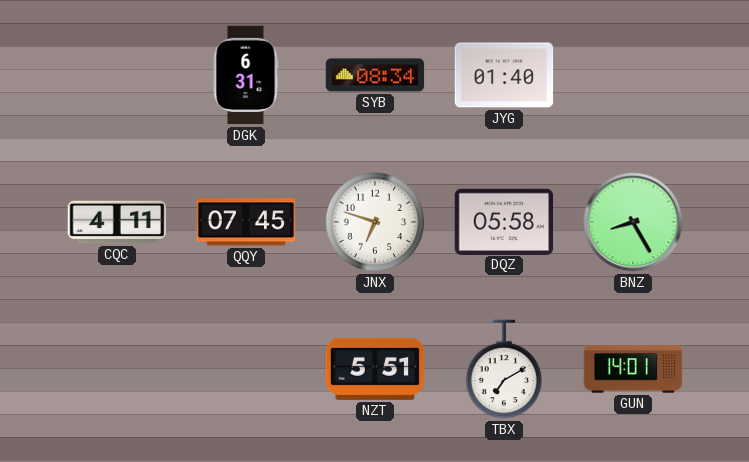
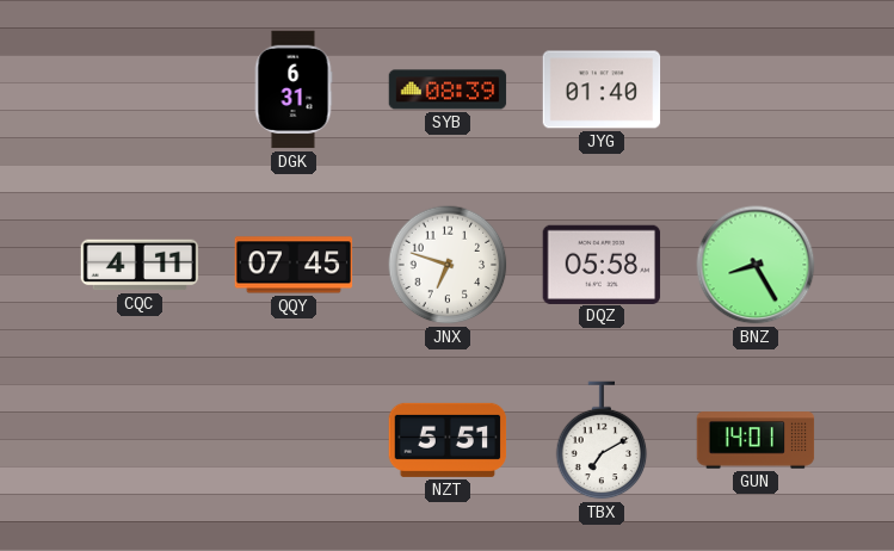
SYB: 08:34 -> 08:39
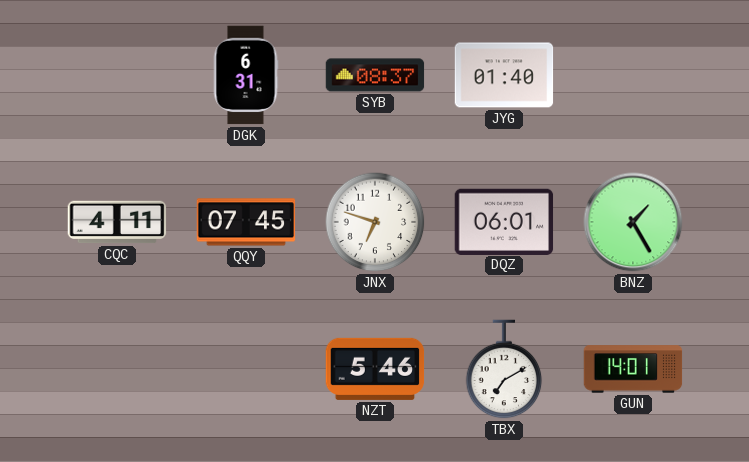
SYB: 08:39 -> 08:37
DQZ: 05:58 -> 06:01
BNZ: 8:25 -> 1:25
NZT: 5:51 -> 5:46
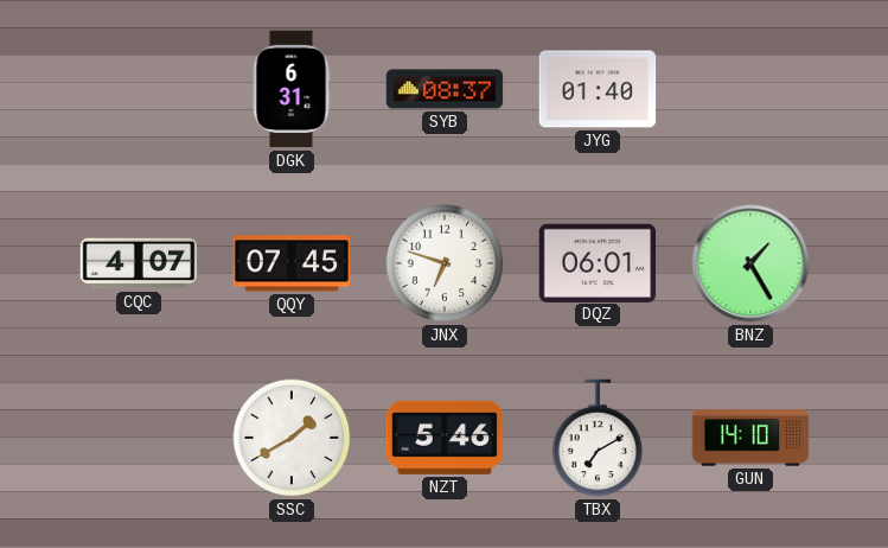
CQC: 4:11 -> 4:07
SSC: none -> 1:40
GUN: 14:01 -> 14:10
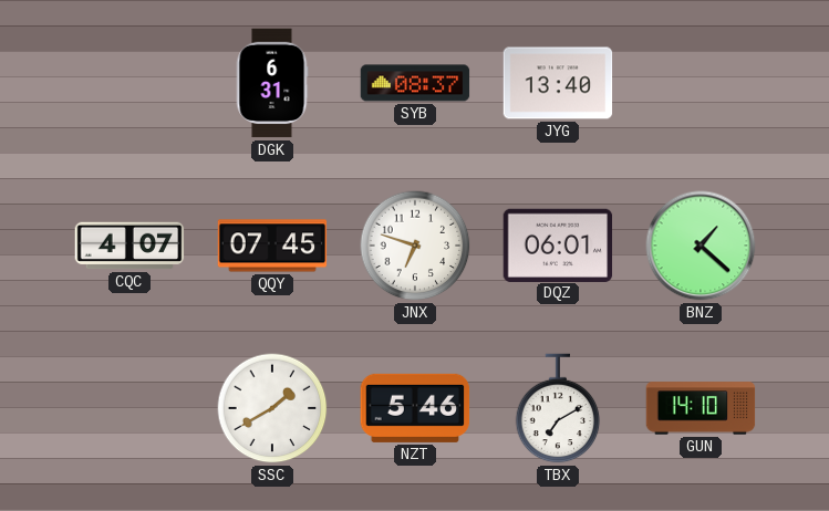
JYG: 01:40 -> 13:40
BNZ: 1:25 -> 1:22
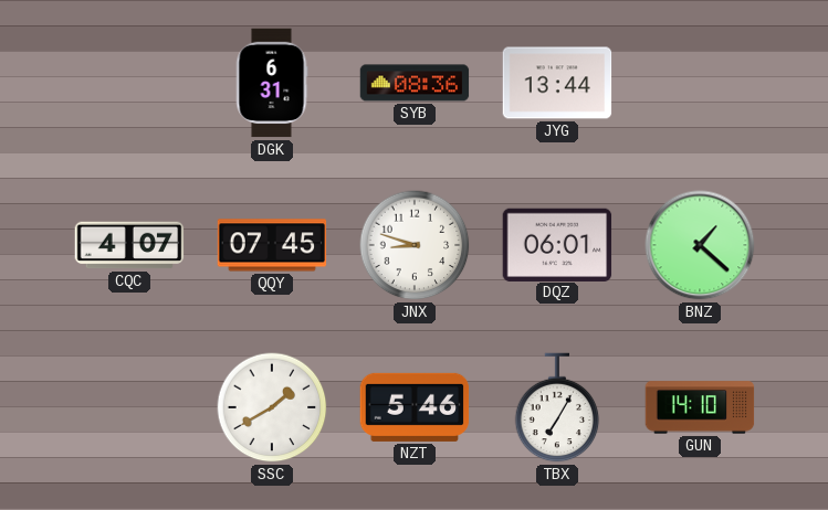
SYB: 08:37 -> 08:36
JYG: 13:40 -> 13:44
JNX: 6:48 -> 8:48
TBX: 7:10 -> 7:05
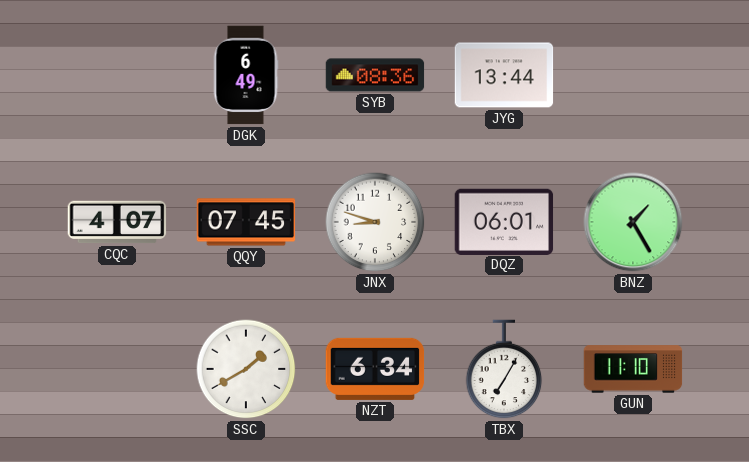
DGK: 6:31 -> 6:49
BNZ: 1:22 -> 1:25
NZT: 5:46 -> 6:34
GUN: 14:10 -> 11:10
